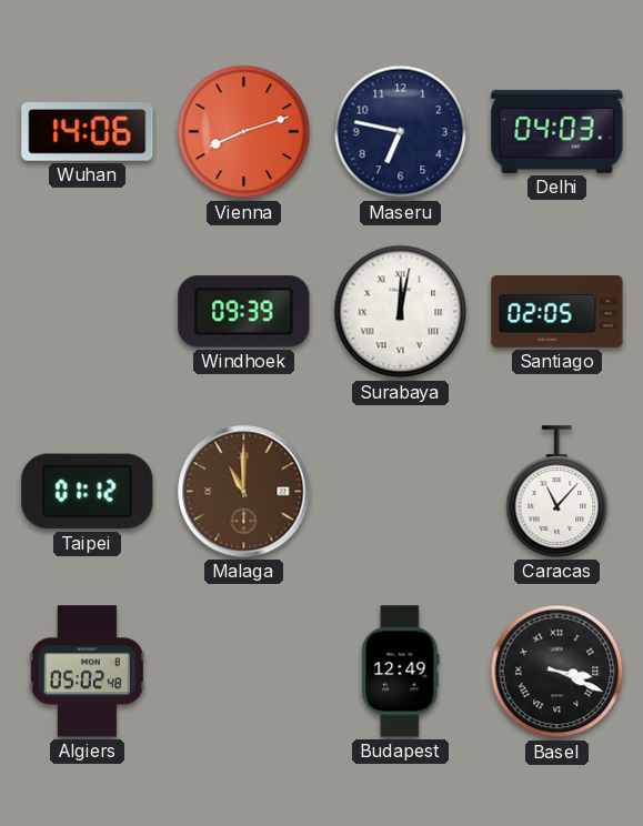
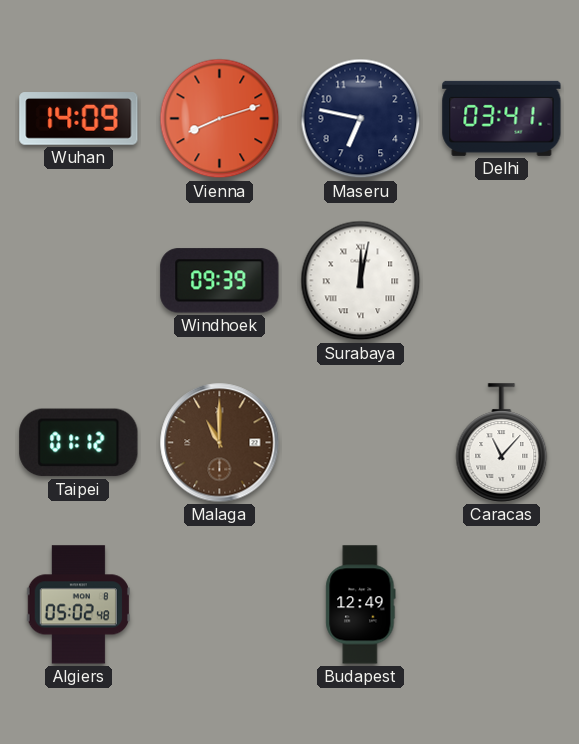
Wuhan: 14:06 -> 14:09
Delhi: 04:03 -> 03:41
Santiago: 02:05 -> none
Basel: 3:19 -> none
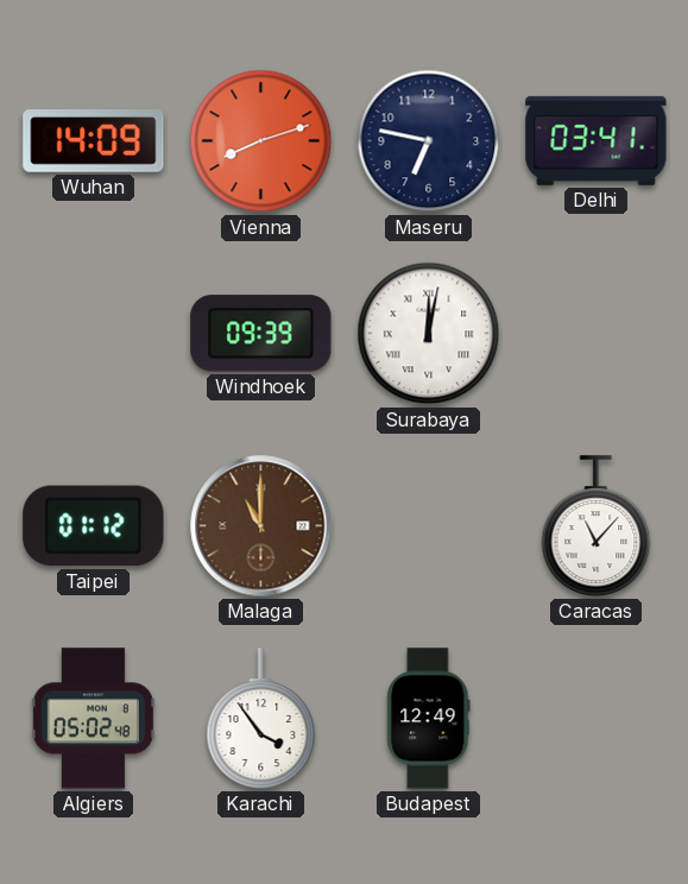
Karachi: none -> 3:54
